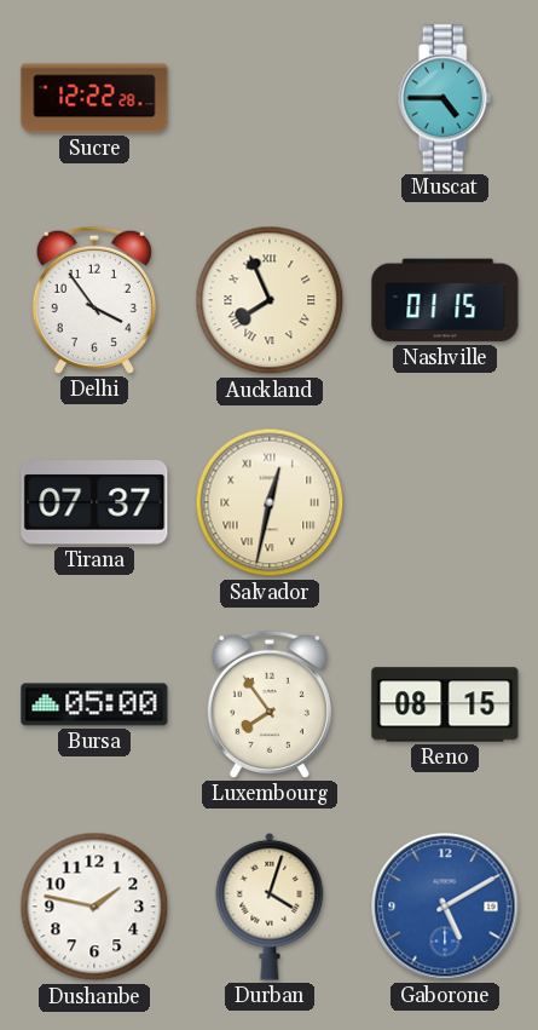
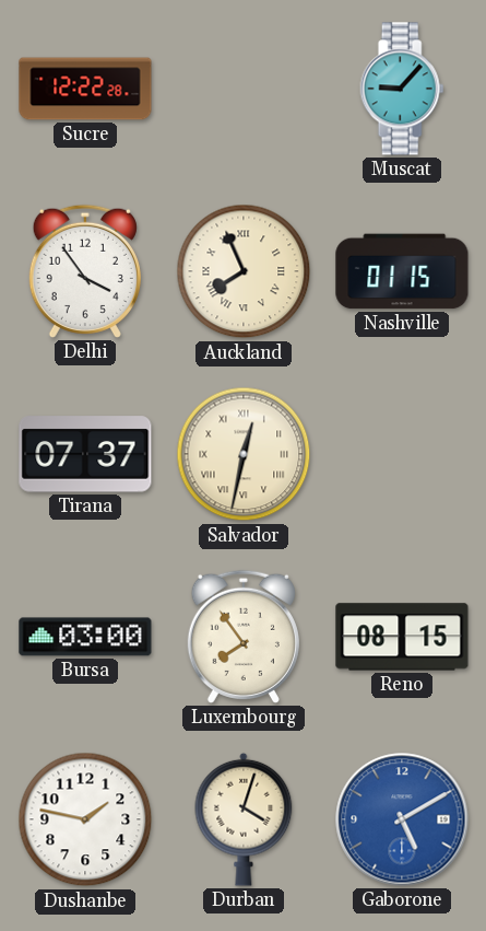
Muscat: 4:45 -> 9:07
Bursa: 05:00 -> 03:00
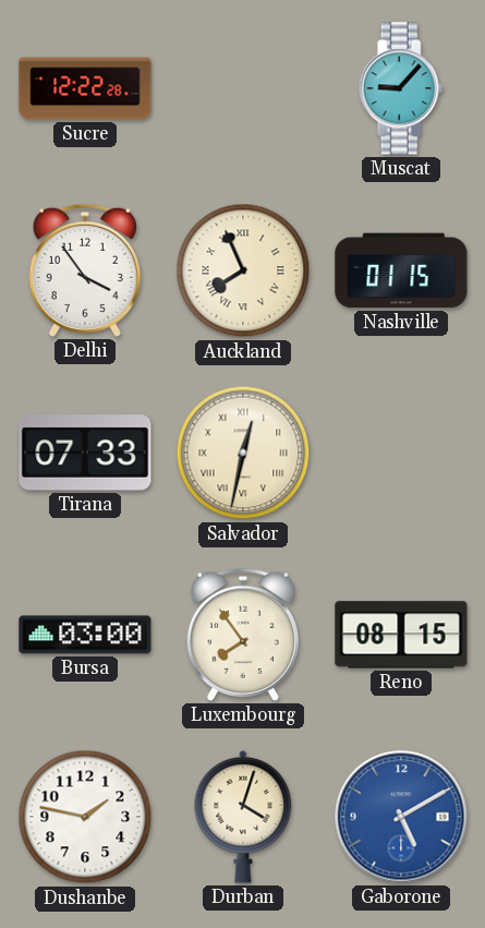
Tirana: 07:37 -> 07:33
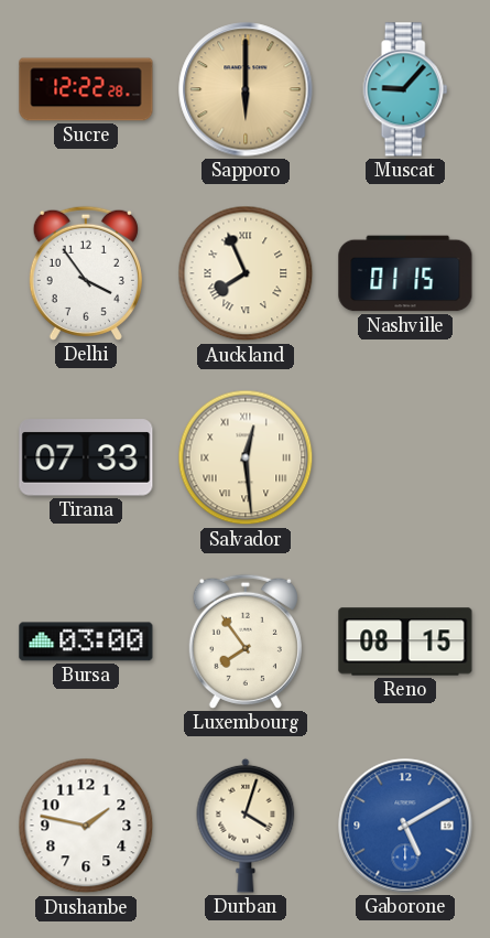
Sapporo: none -> 6:00
Salvador: 12:32 -> 12:29
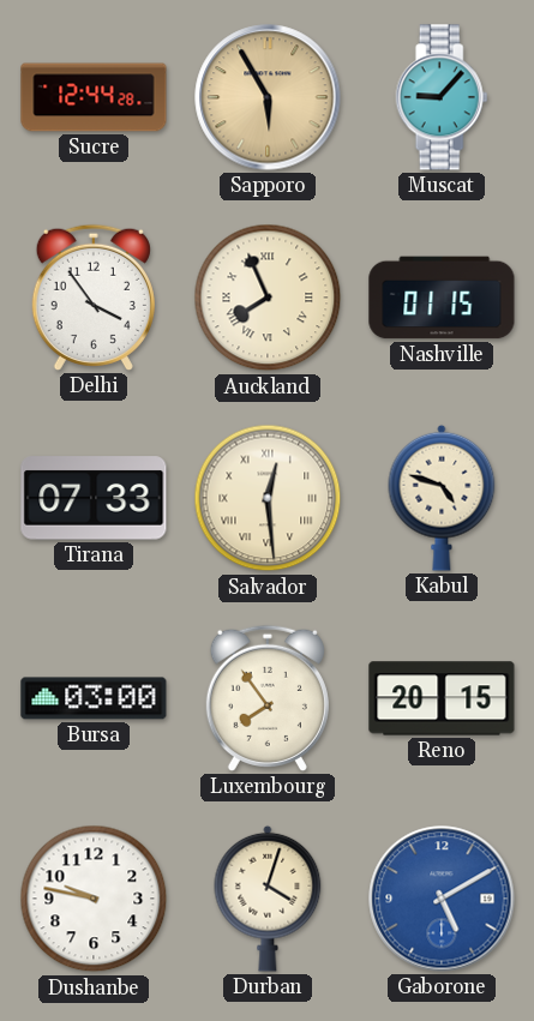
Sucre: 12:22 -> 12:44
Sapporo: 6:00 -> 5:55
Kabul: none -> 4:48
Reno: 08:15 -> 20:15
Dushanbe: 1:47 -> 9:47
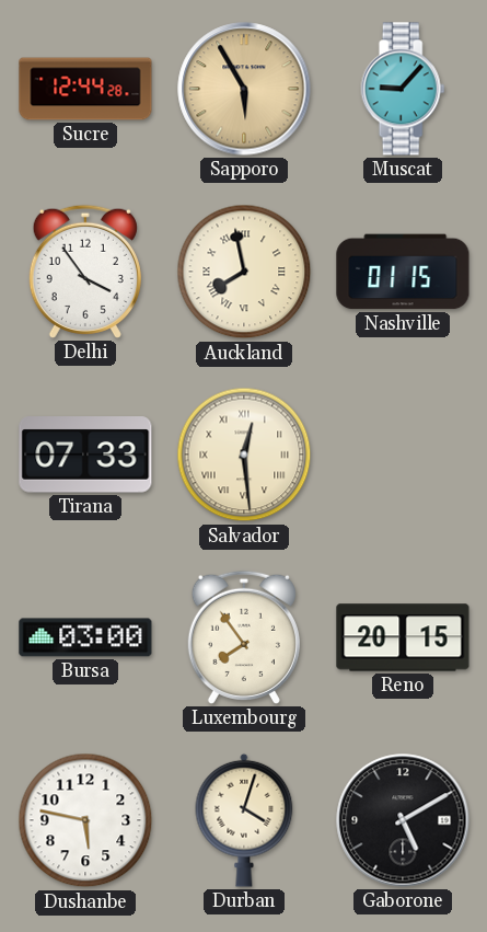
Auckland: 7:56 -> 7:58
Kabul: 4:48 -> none
Dushanbe: 9:47 -> 5:47
Gaborone dial: blue -> black
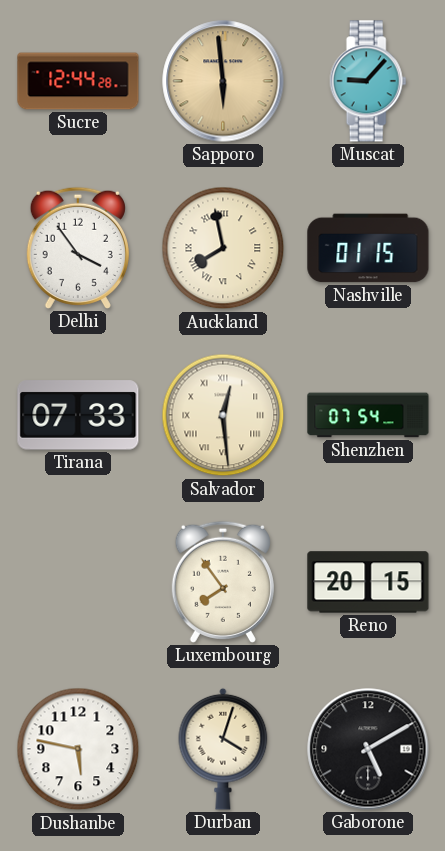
Sapporo: 5:55 -> 5:59
Shenzhen: none -> 07:54
Bursa: 03:00 -> none
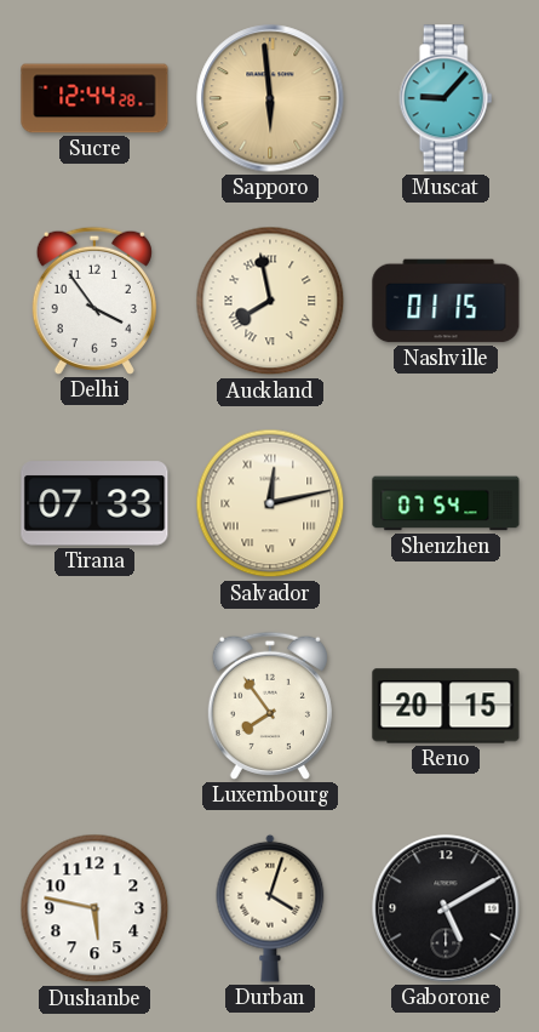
Salvador: 12:29 -> 12:13
